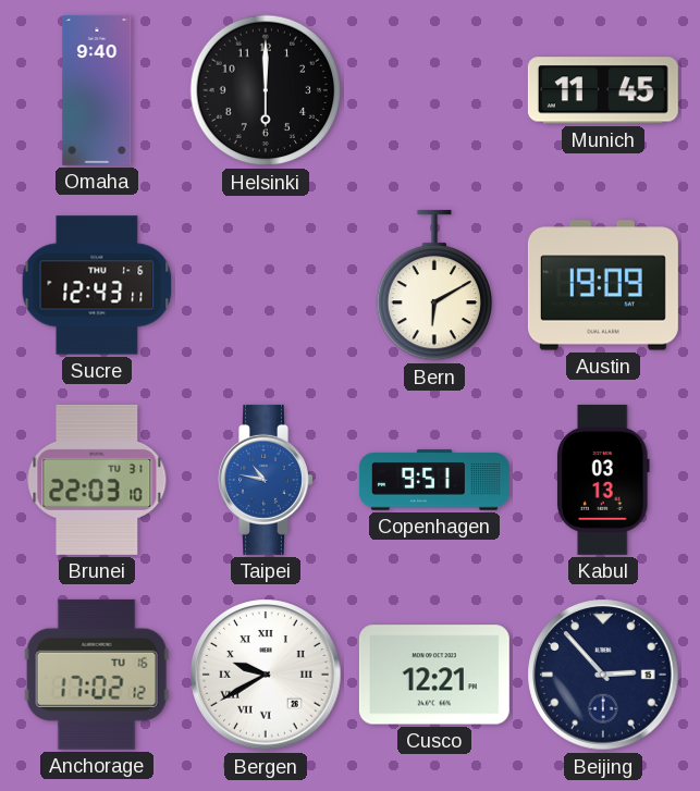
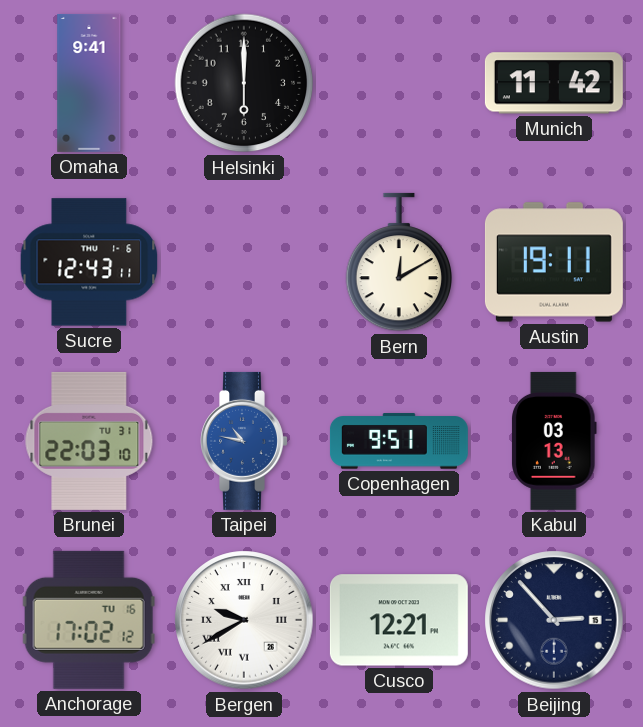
Omaha: 9:40 -> 9:41
Munich: 11:45 -> 11:42
Bern: 6:10 -> 12:10
Austin: 19:09 -> 19:11
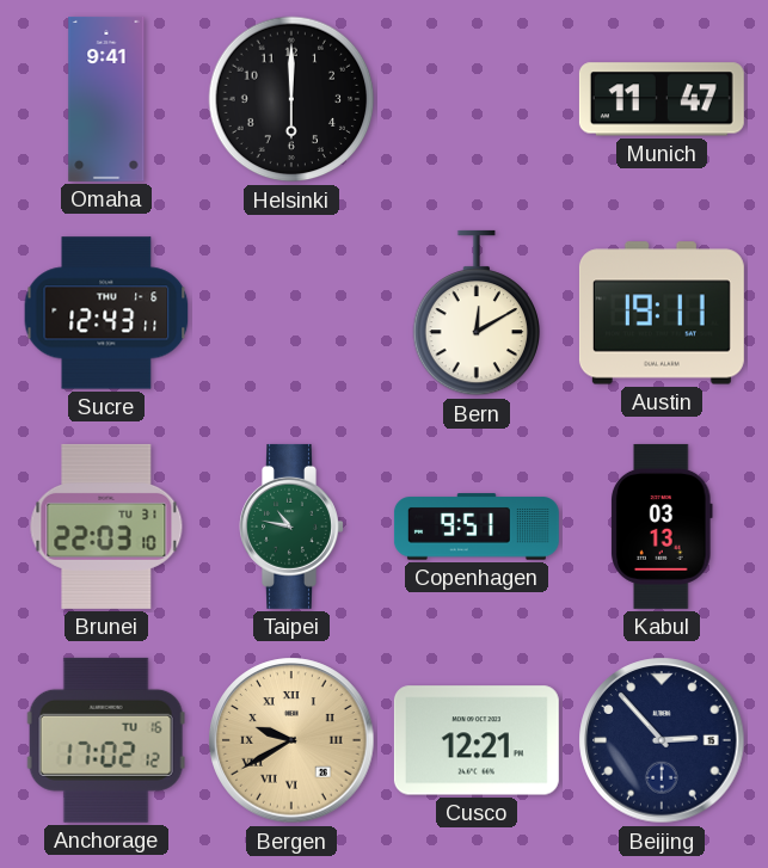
Munich: 11:42 -> 11:47
Taipei dial: blue -> green
Bergen dial: white -> champagne
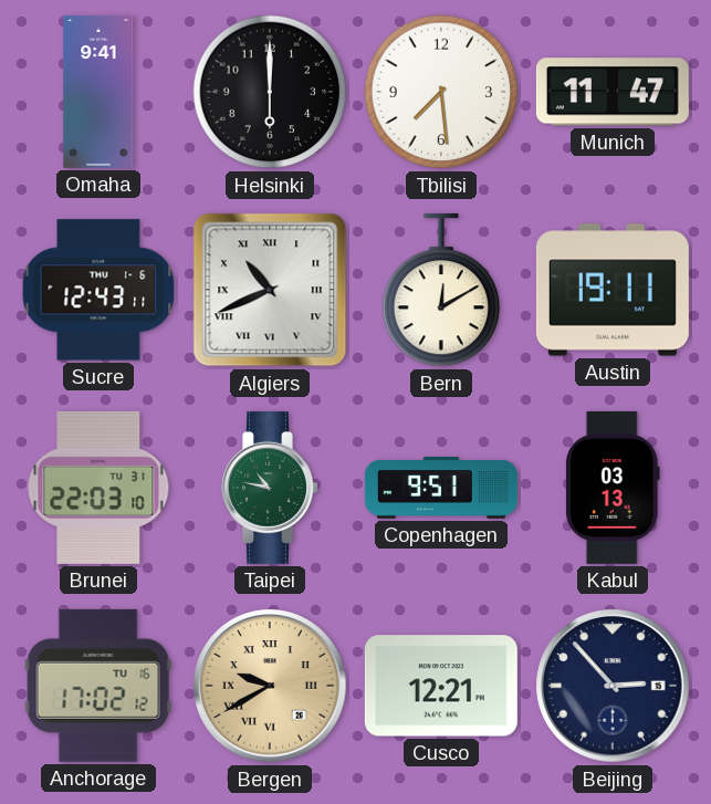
Tbilisi: none -> 7:29
Algiers: none -> 10:41
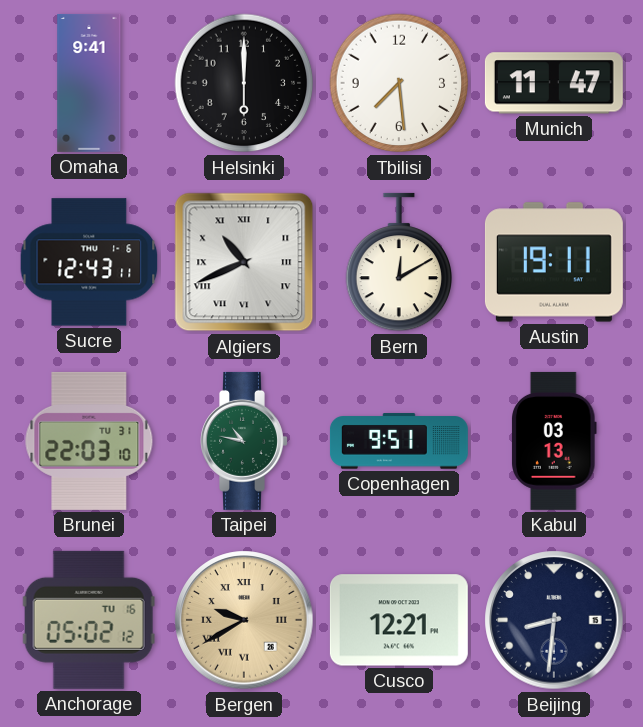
Anchorage: 17:02 -> 05:02
Beijing: 2:53 -> 8:31
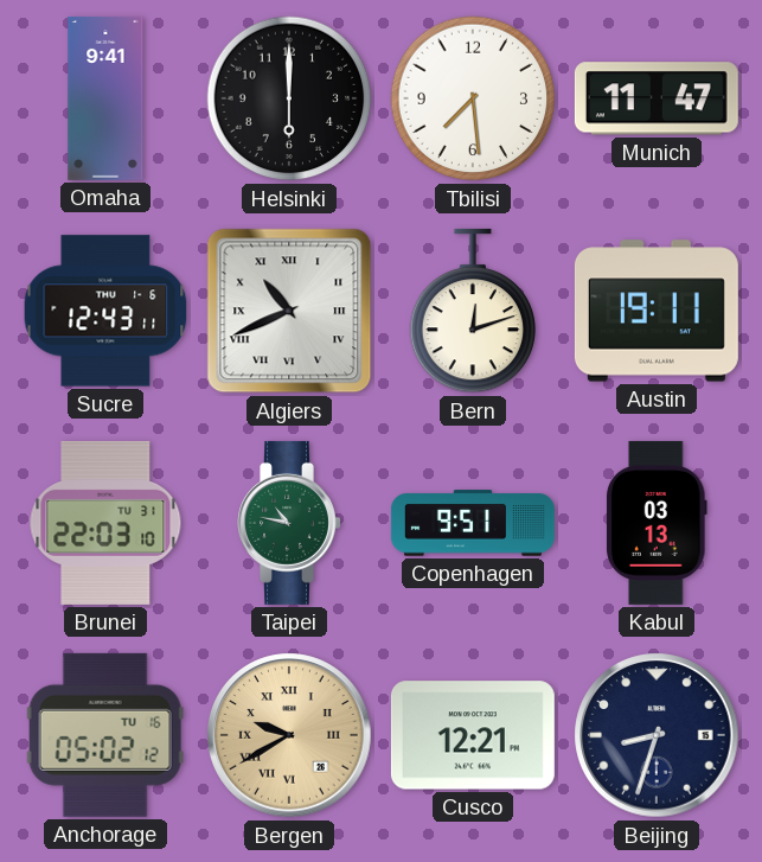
Bern: 12:10 -> 12:12
Beijing: 8:31 -> 8:33
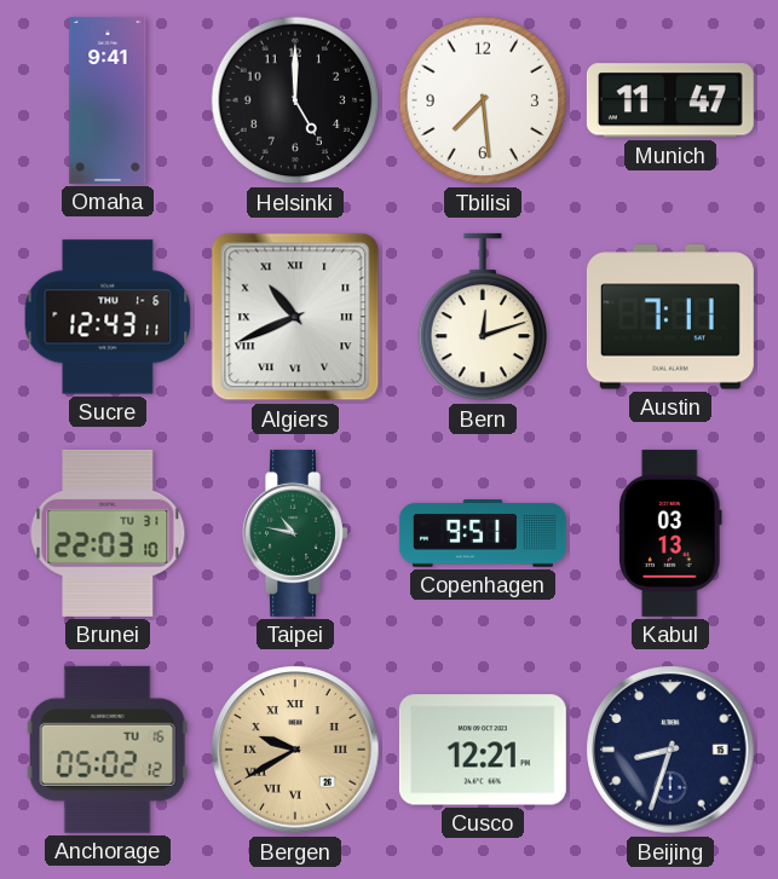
Helsinki: 6:00 -> 5:00
Austin: 19:11 -> 7:11
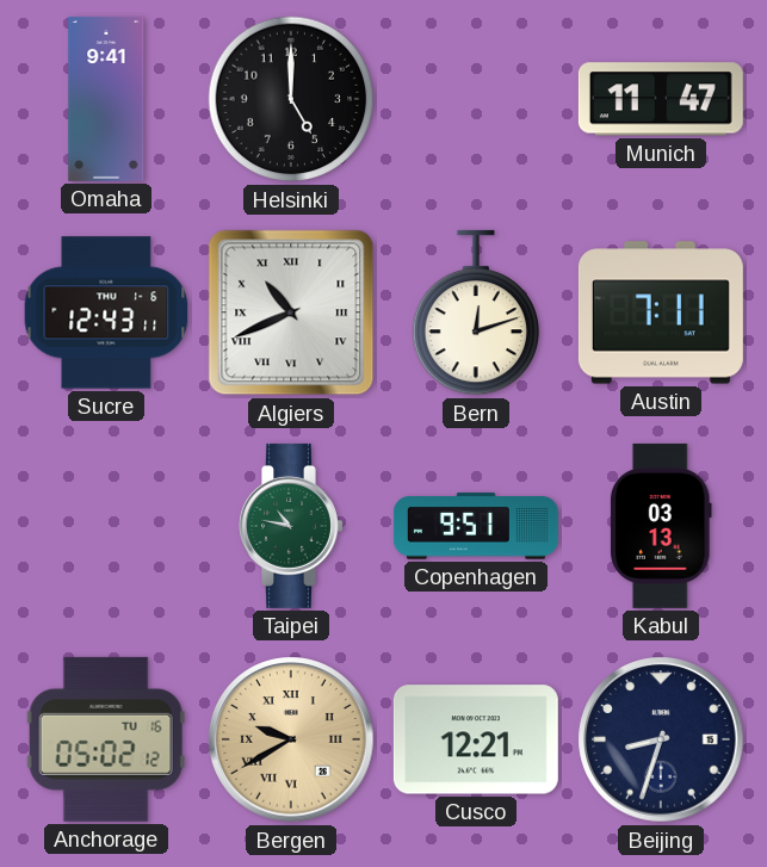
Tbilisi: 7:29 -> none
Brunei: 22:03 -> none
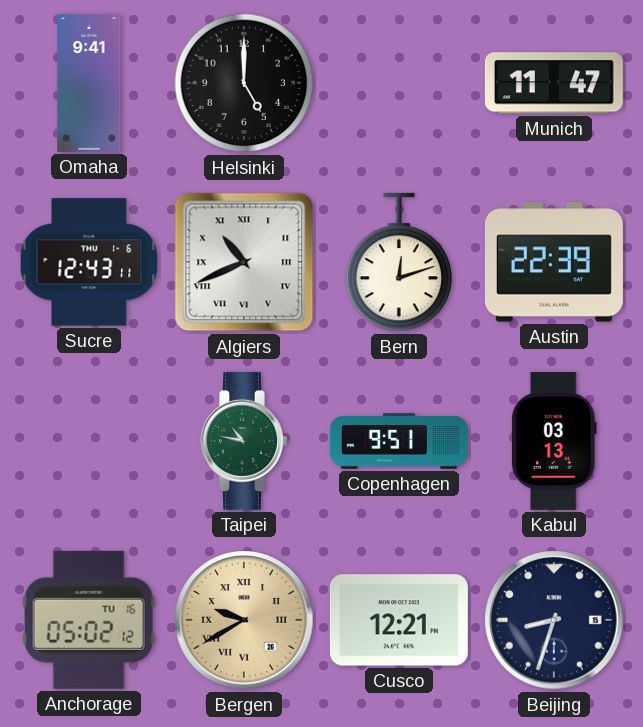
Austin: 7:11 -> 22:39
